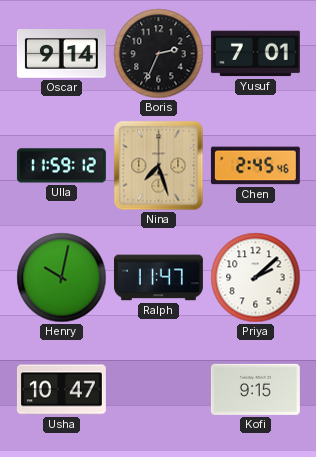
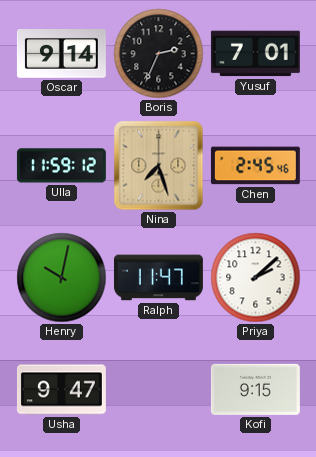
Usha: 10:47 -> 9:47
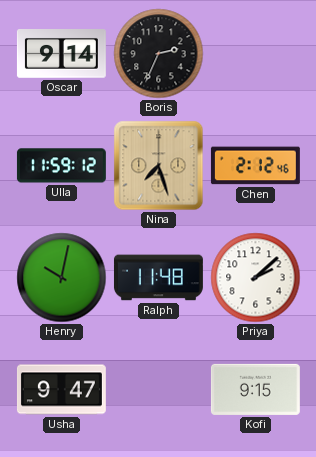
Yusuf: 7:01 -> none
Chen: 2:45 -> 2:12
Ralph: 11:47 -> 11:48
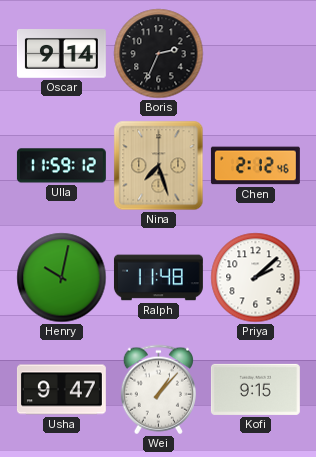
Wei: none -> 1:07
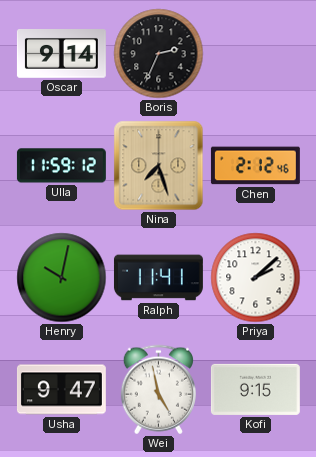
Ralph: 11:48 -> 11:41
Wei: 1:07 -> 4:58
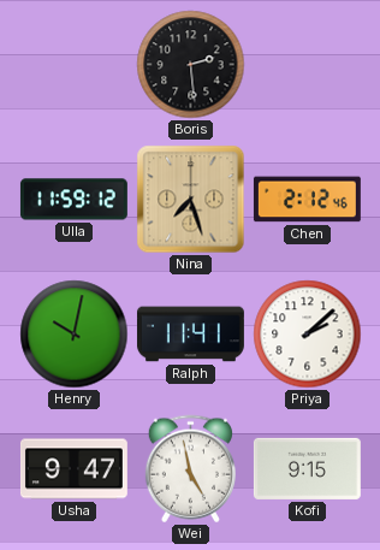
Oscar: 9:14 -> none
Boris: 2:34 -> 2:29
